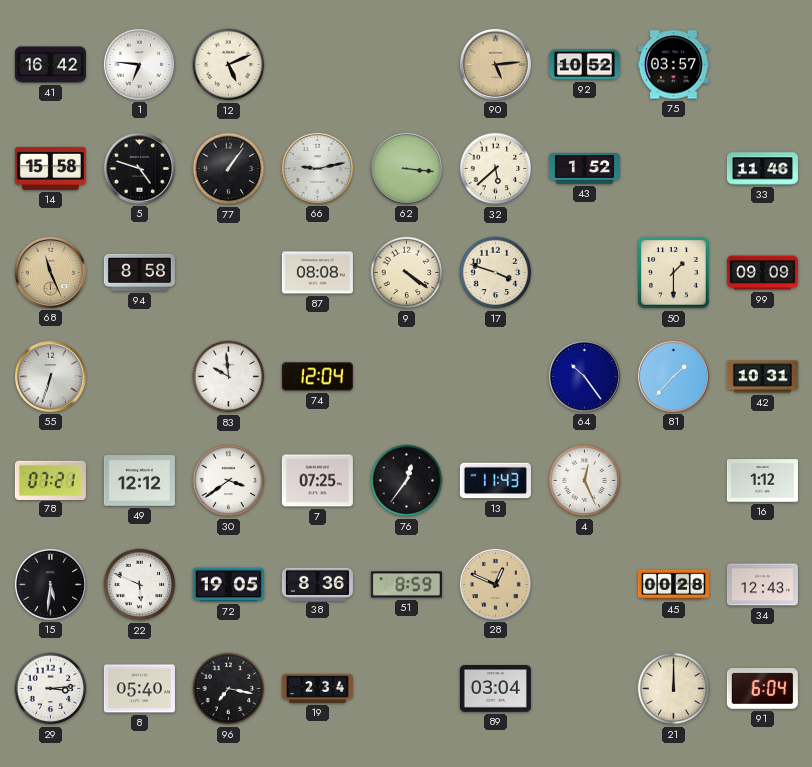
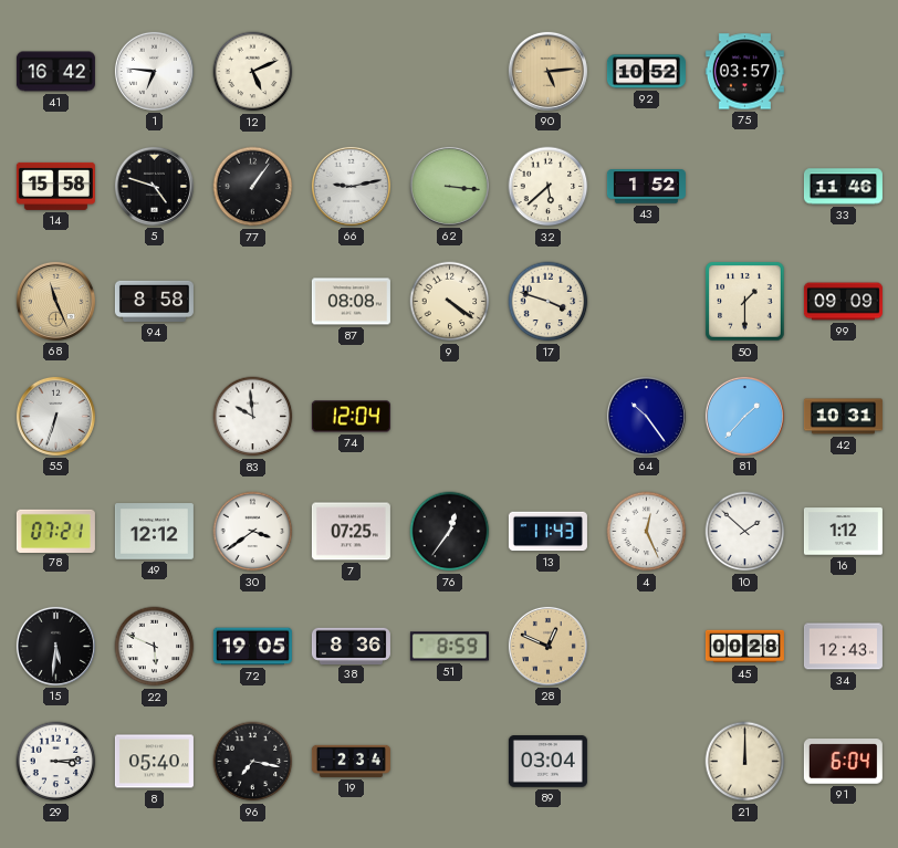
10: none -> 1:52
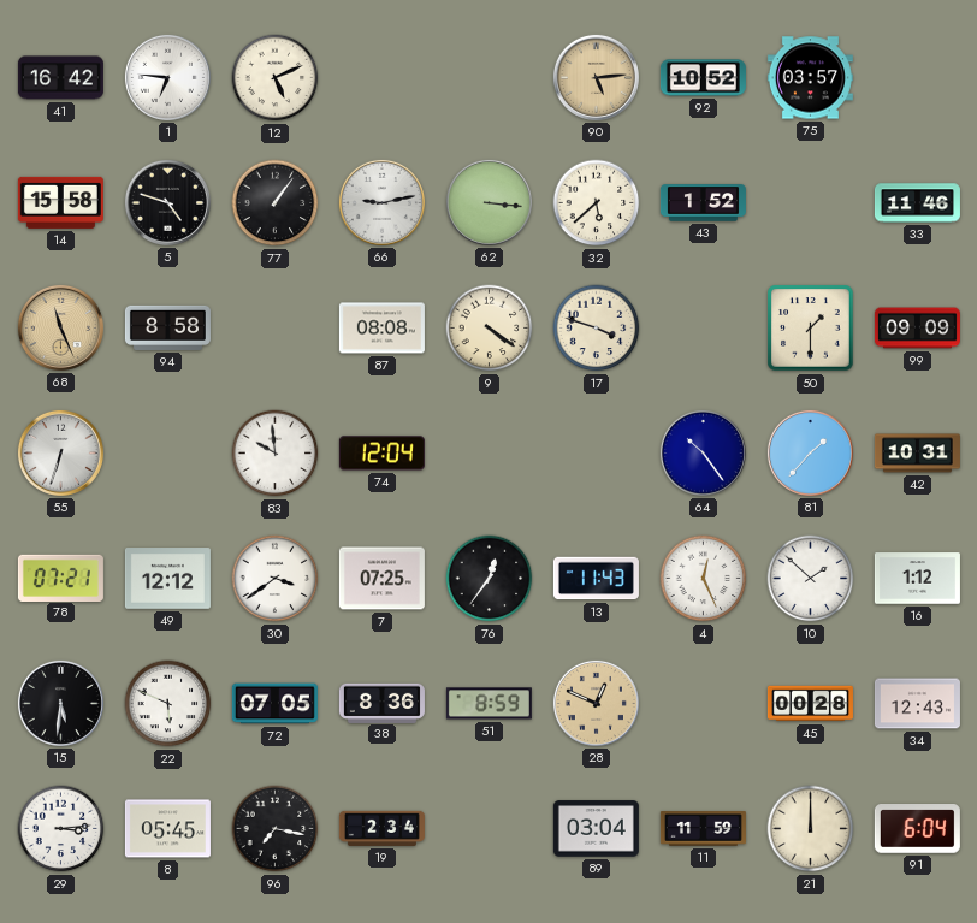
72: 19:05 -> 07:05
8: 05:40 -> 05:45
11: none -> 11:59
